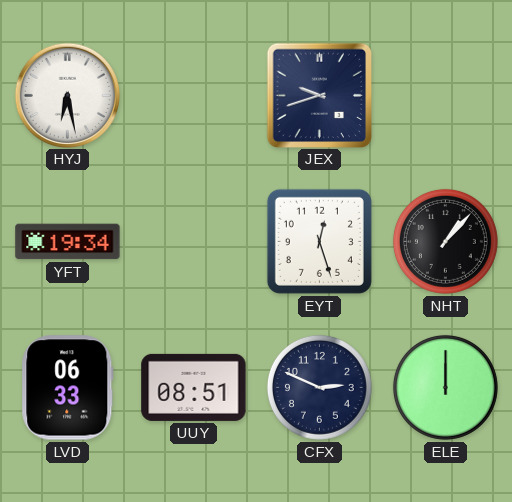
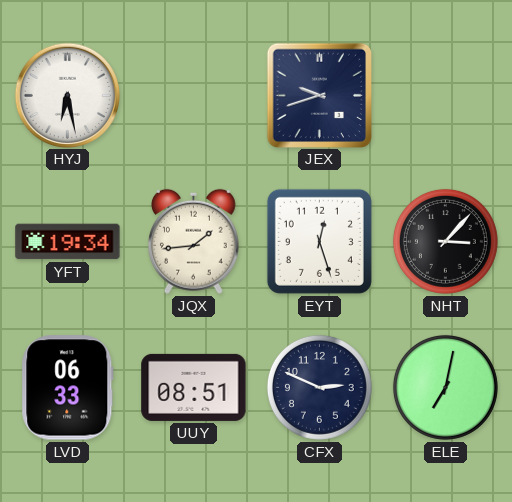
JQX: none -> 1:44
NHT: 1:07 -> 3:07
ELE: 12:00 -> 7:02
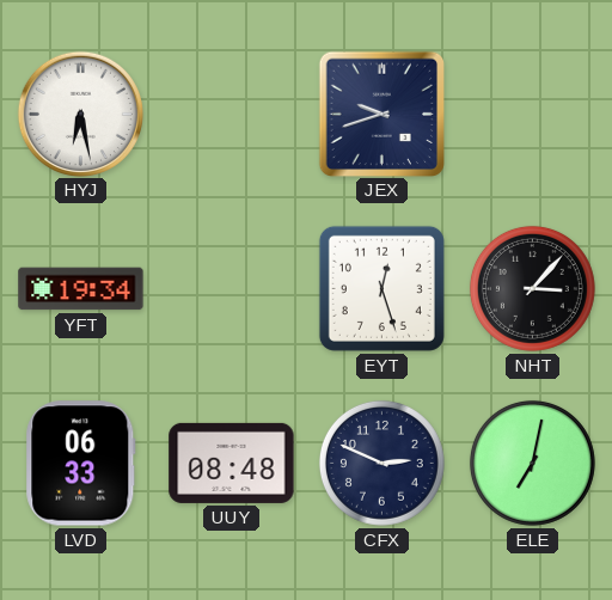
JQX: 1:44 -> none
UUY: 08:51 -> 08:48
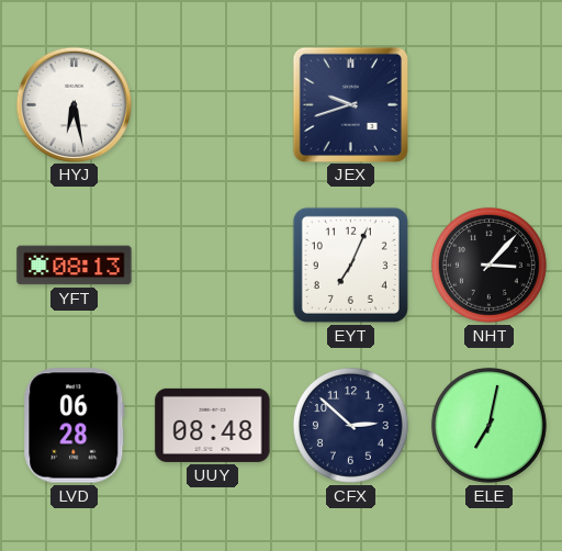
YFT: 19:34 -> 08:13
EYT: 12:27 -> 7:04
LVD: 06:33 -> 06:28
CFX: 2:49 -> 2:52
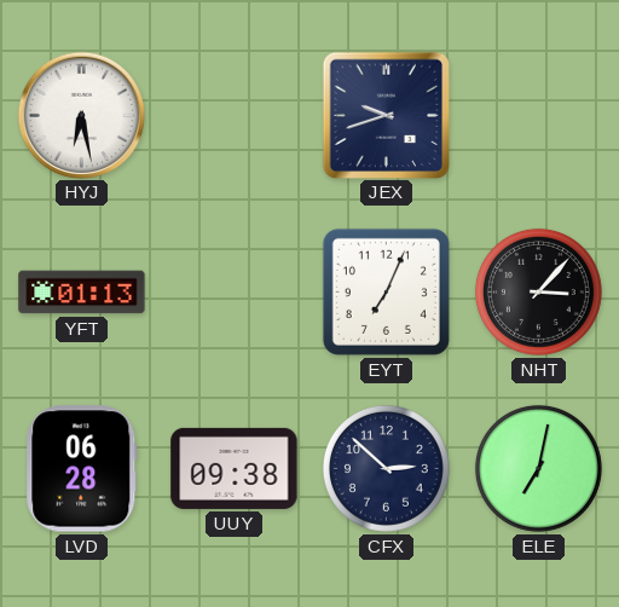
YFT: 08:13 -> 01:13
UUY: 08:48 -> 09:38
